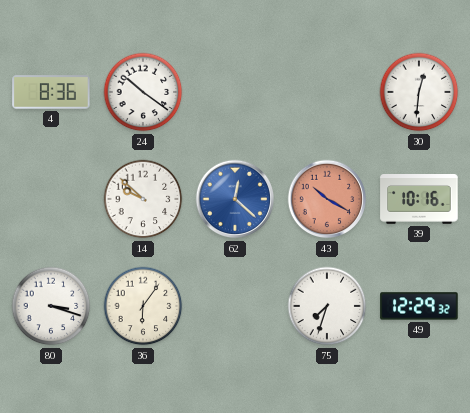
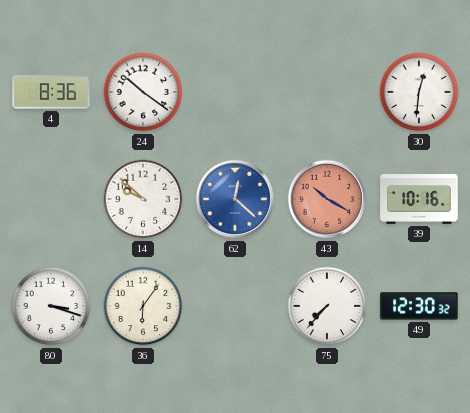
75: 7:33 -> 7:37
49: 12:29 -> 12:30
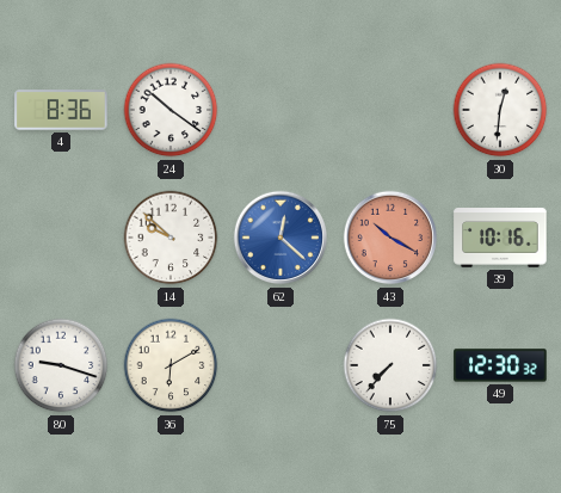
80: 3:18 -> 9:18
36: 6:06 -> 6:10
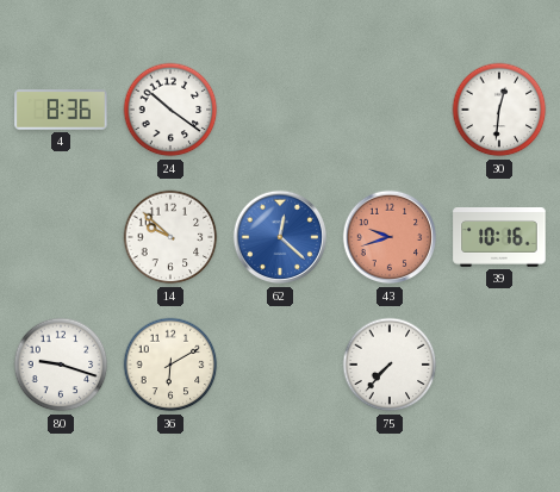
43: 10:20 -> 9:42
49: 12:30 -> none
